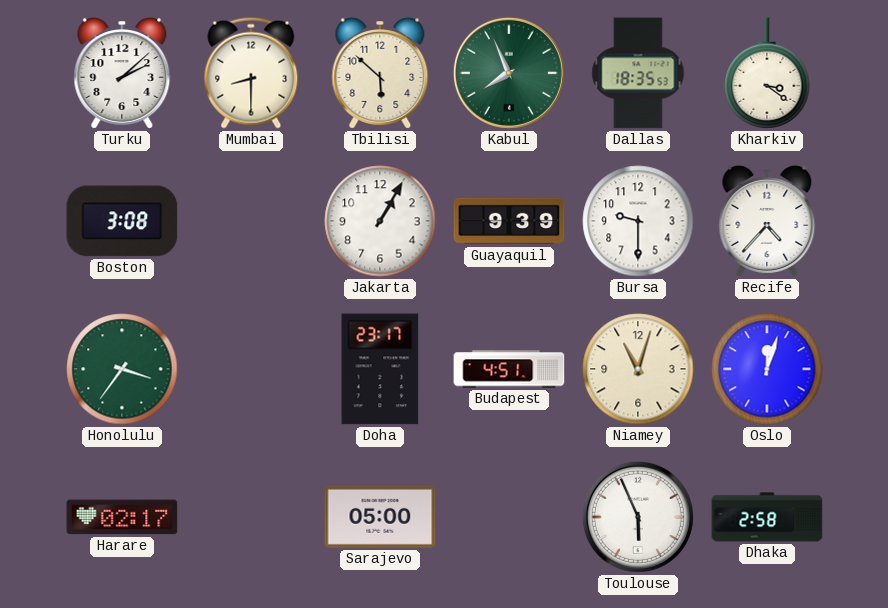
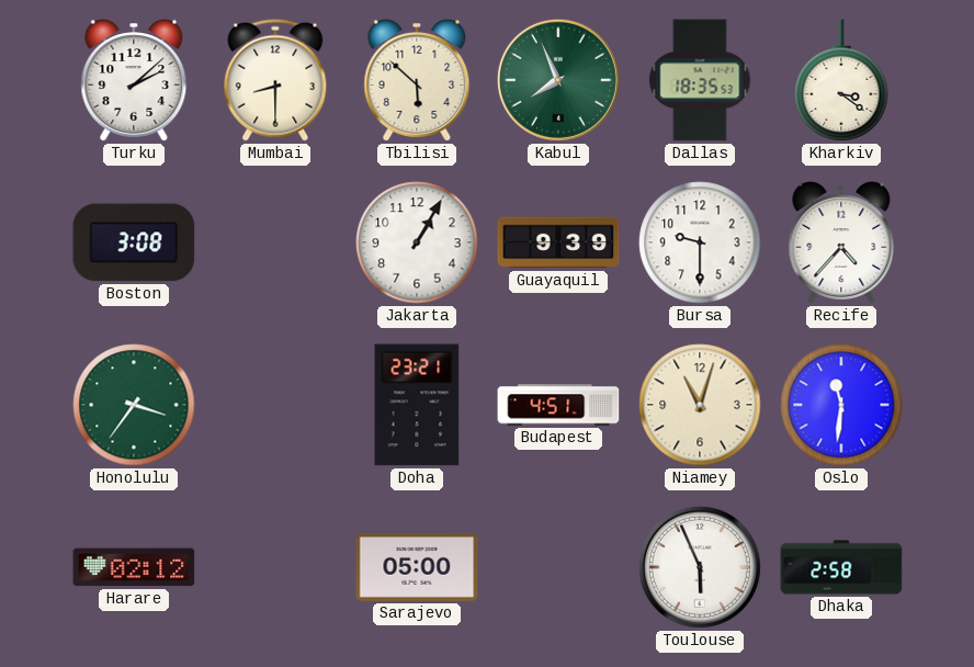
Doha: 23:17 -> 23:21
Oslo: 12:03 -> 11:31
Harare: 02:17 -> 02:12
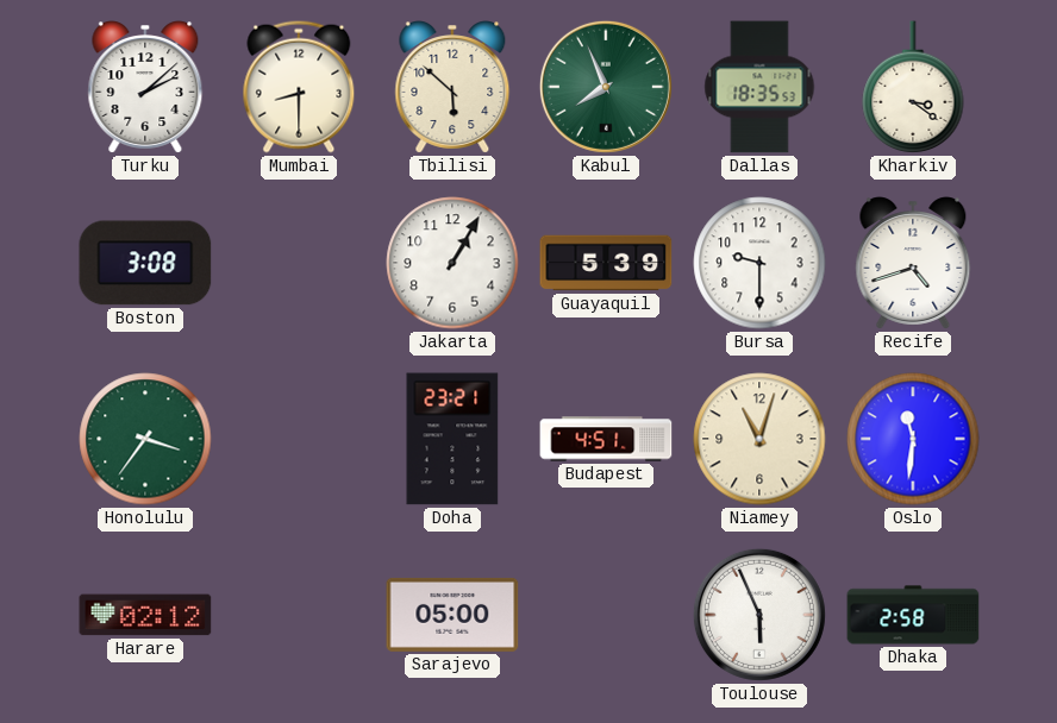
Guayaquil: 9:39 -> 5:39
Recife: 4:37 -> 4:42
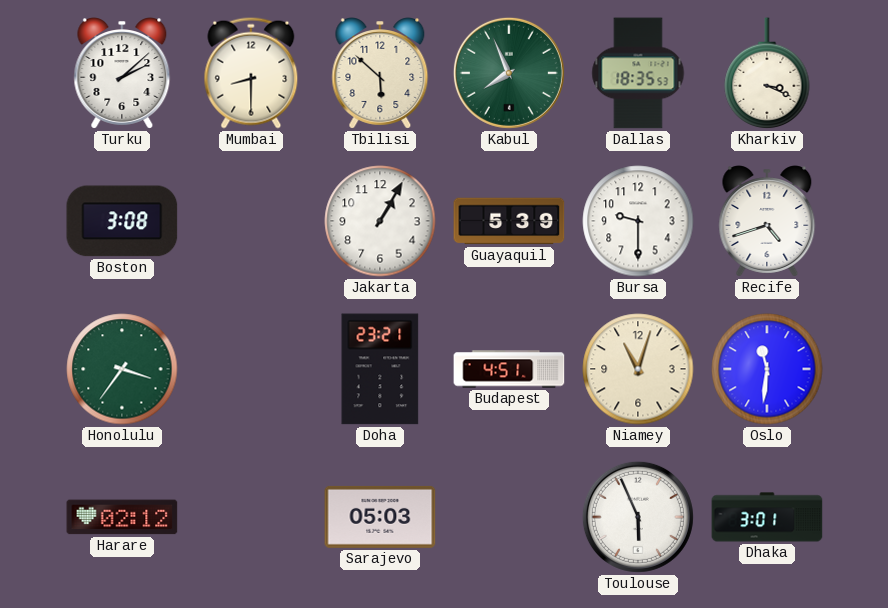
Kharkiv: 3:21 -> 3:19
Sarajevo: 05:00 -> 05:03
Dhaka: 2:58 -> 3:01
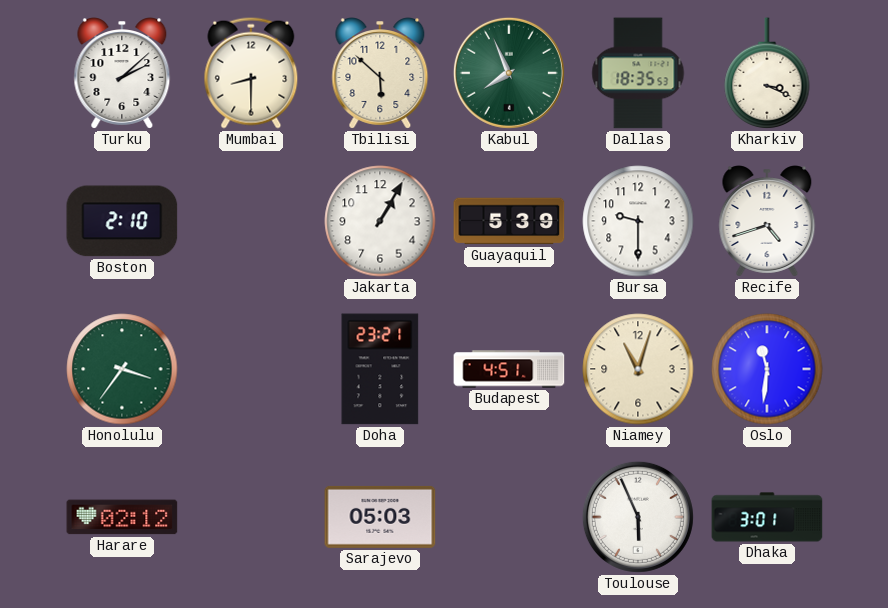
Boston: 3:08 -> 2:10
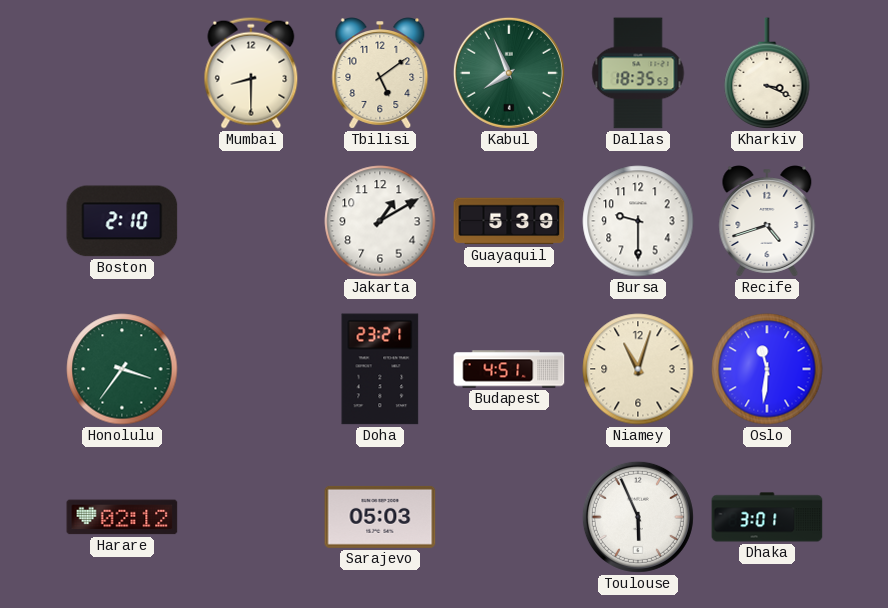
Turku: 2:08 -> none
Tbilisi: 5:52 -> 5:09
Jakarta: 1:05 -> 1:10
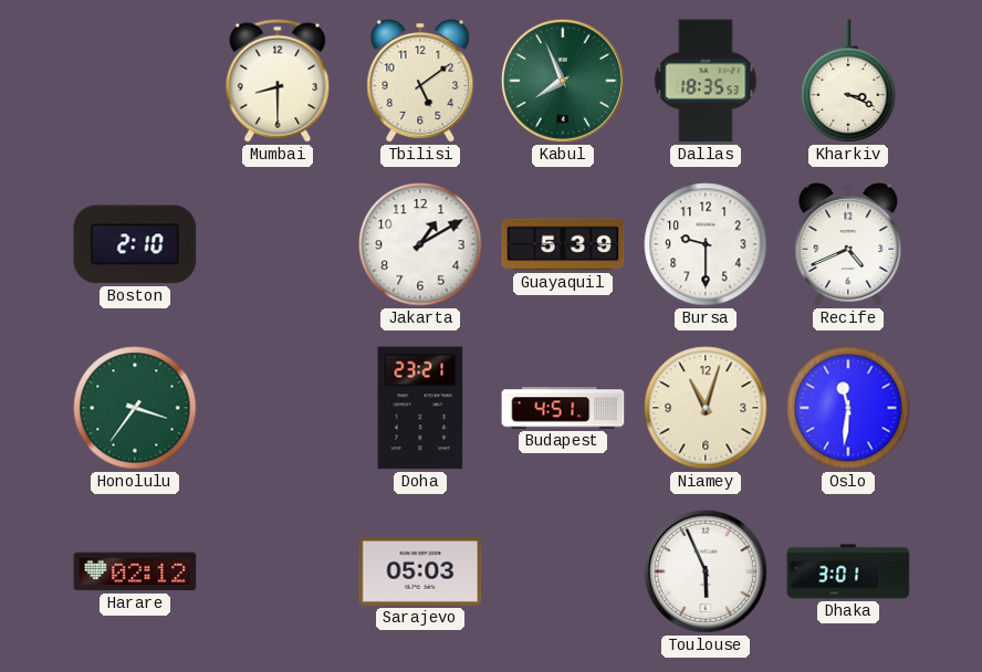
Recife: 4:42 -> 4:41
